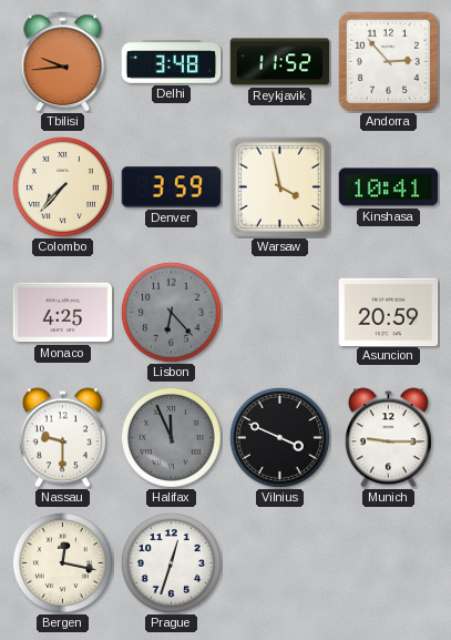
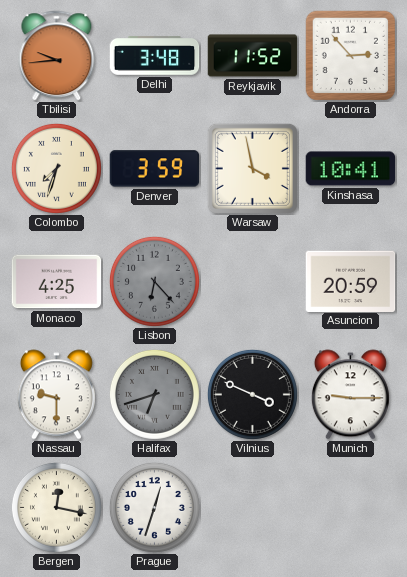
Colombo: 7:37 -> 7:33
Halifax: 11:56 -> 6:42
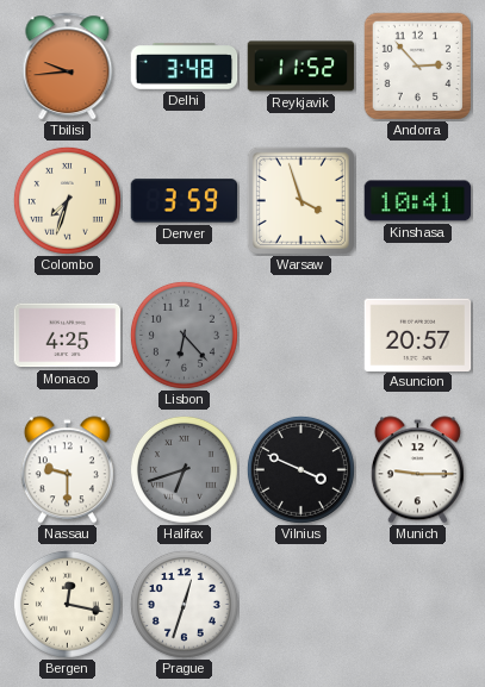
Warsaw: 3:58 -> 3:57
Asuncion: 20:59 -> 20:57
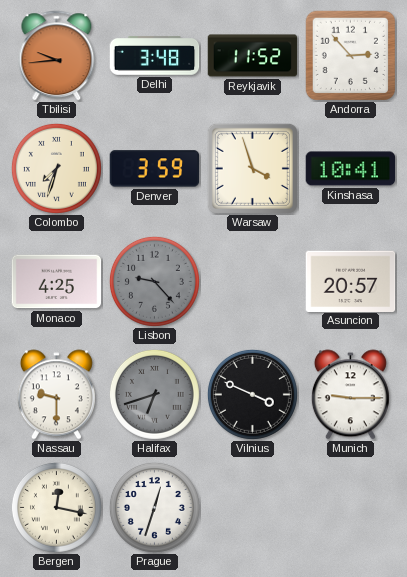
Lisbon: 6:23 -> 9:23
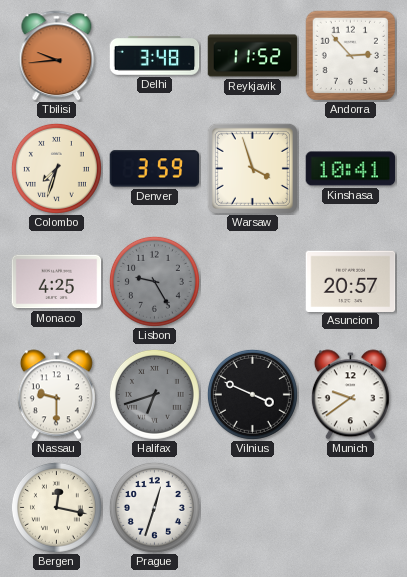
Lisbon: 9:23 -> 9:25
Munich: 9:15 -> 9:39
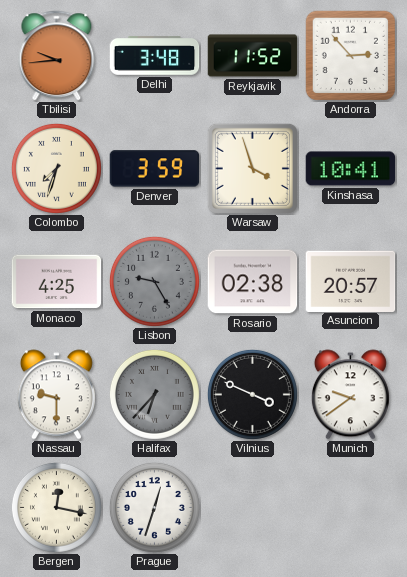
Rosario: none -> 02:38
Halifax: 6:42 -> 6:37
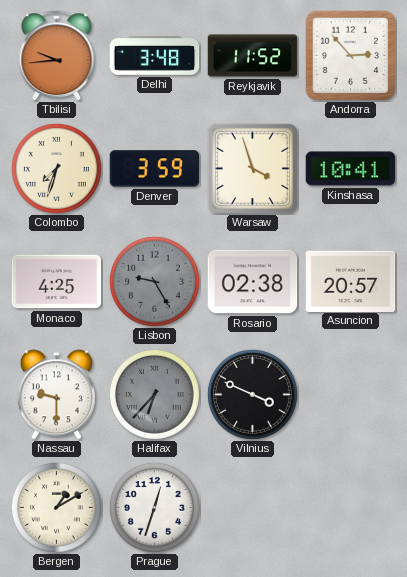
Munich: 9:39 -> none
Bergen: 12:17 -> 1:10
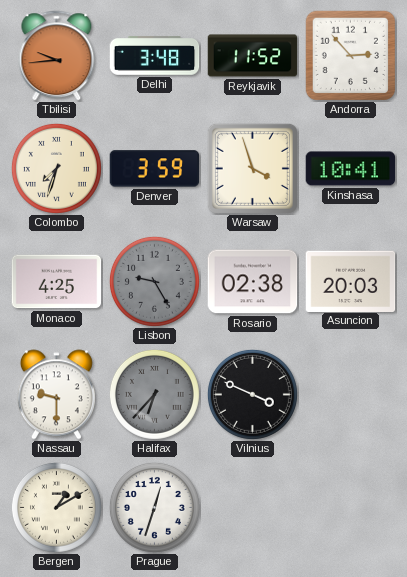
Asuncion: 20:57 -> 20:03
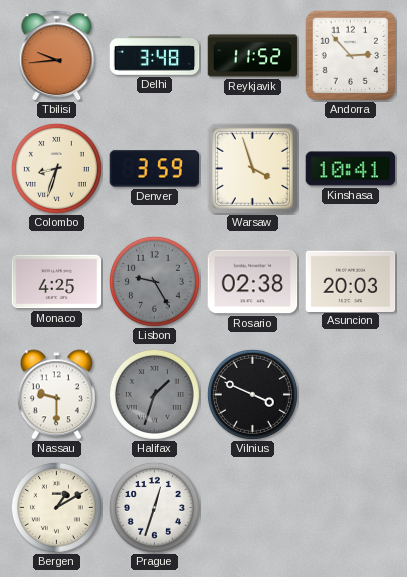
Colombo: 7:33 -> 8:33
Halifax: 6:37 -> 1:33
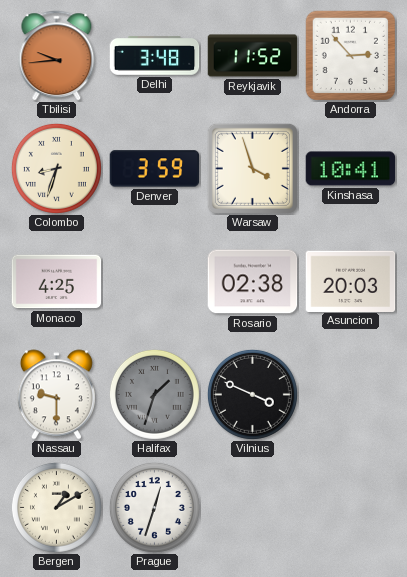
Lisbon: 9:25 -> none
